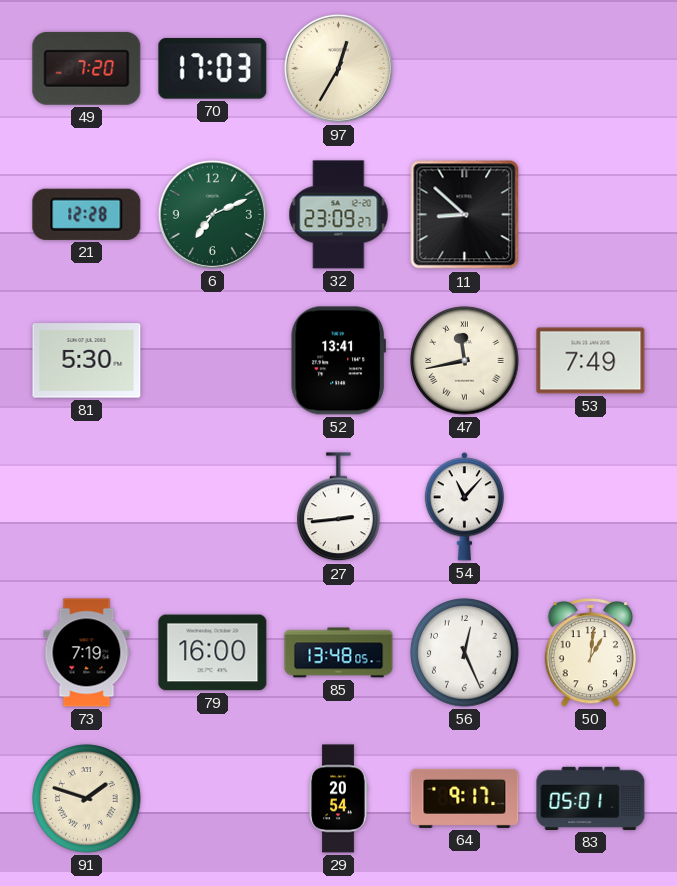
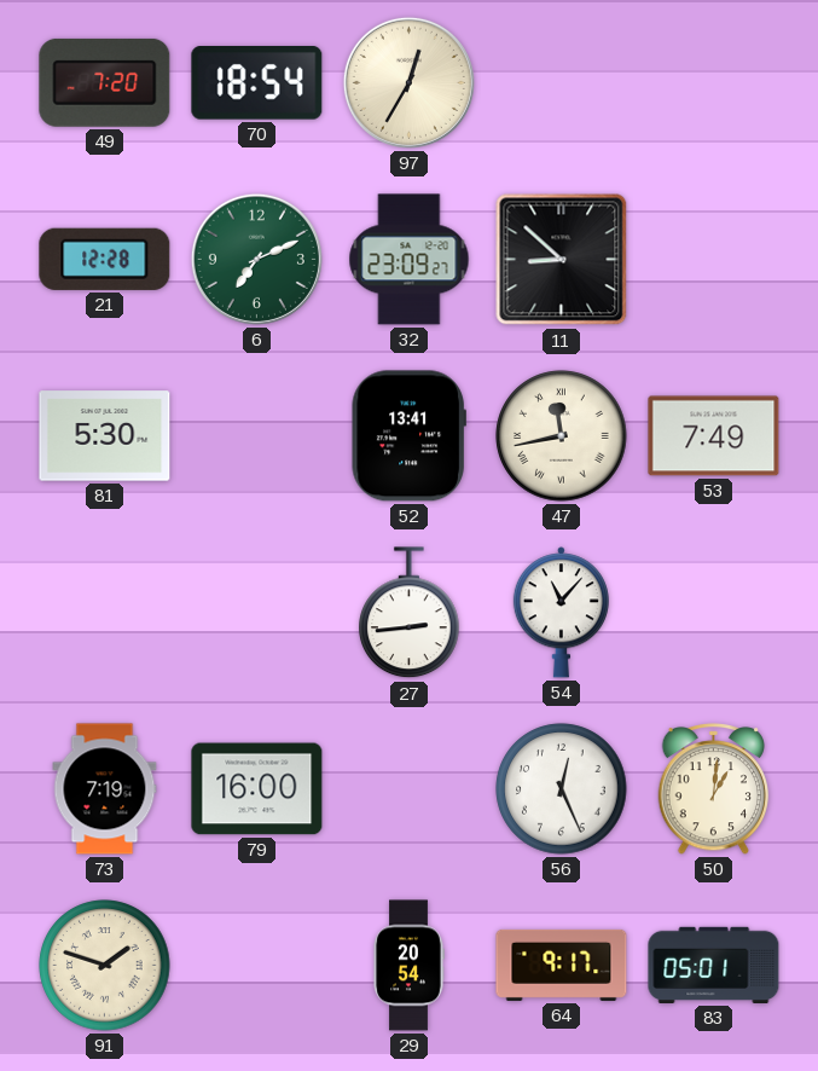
70: 17:03 -> 18:54
85: 13:48 -> none
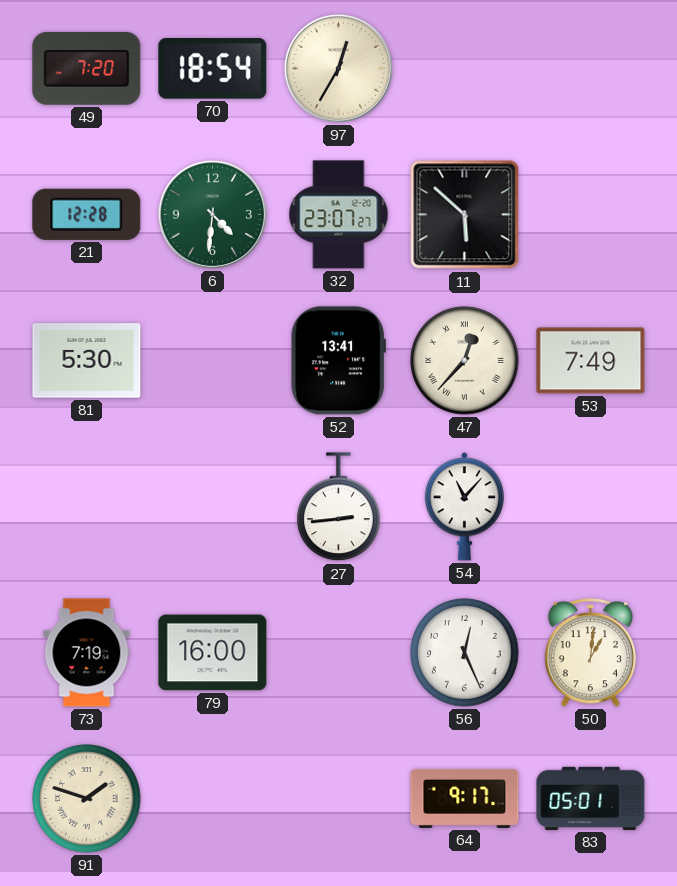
6: 7:11 -> 4:31
32: 23:09 -> 23:07
11: 8:52 -> 5:52
47: 11:43 -> 12:37
29: 20:54 -> none
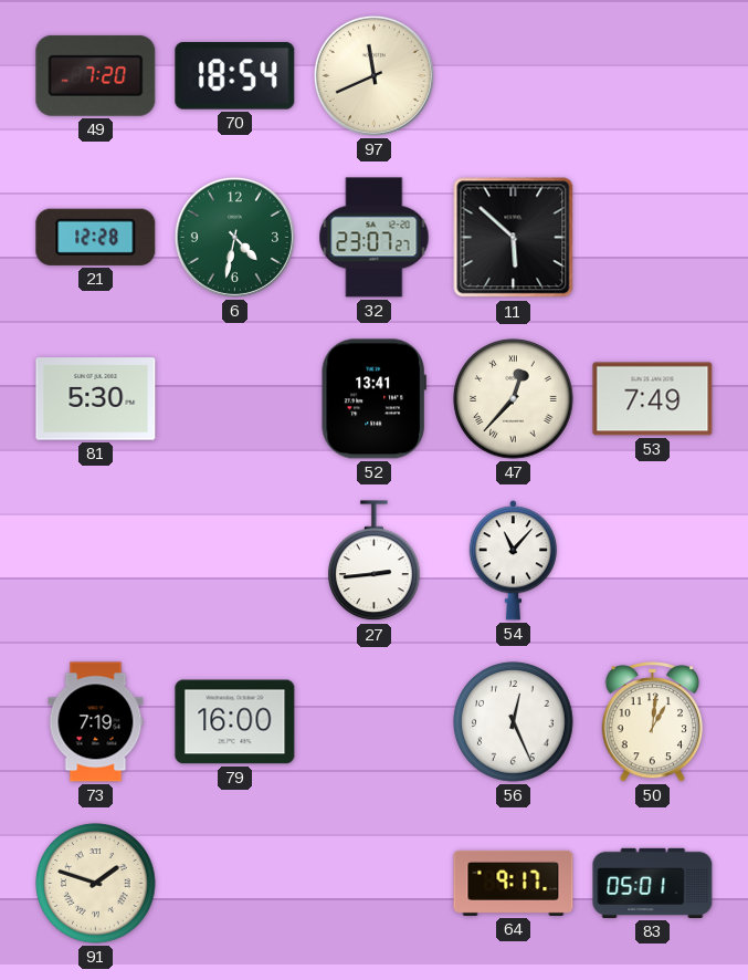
97: 12:35 -> 11:41
6: 4:31 -> 4:32
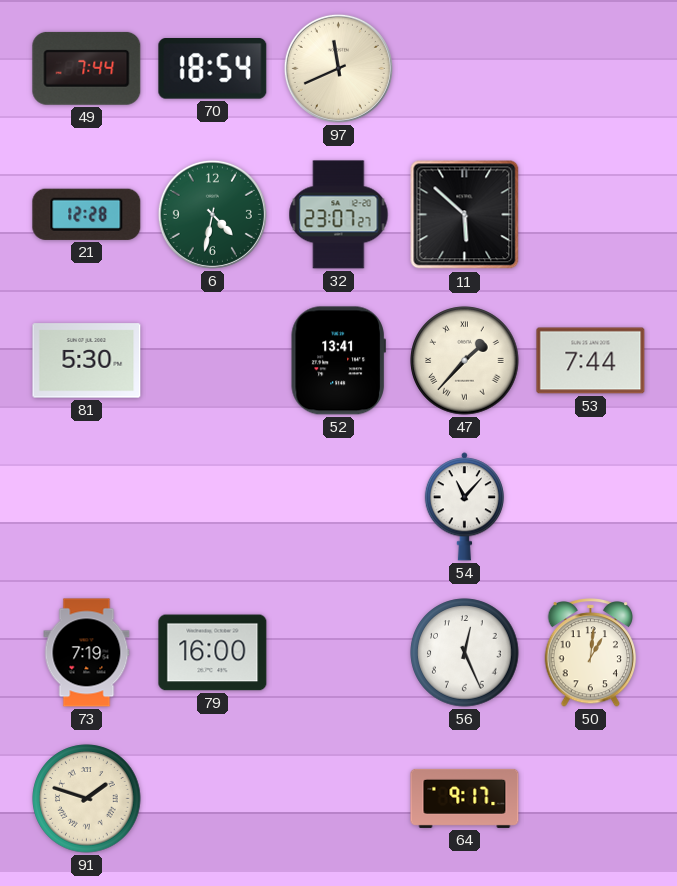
49: 7:20 -> 7:44
47: 12:37 -> 1:37
53: 7:49 -> 7:44
27: 2:44 -> none
83: 05:01 -> none
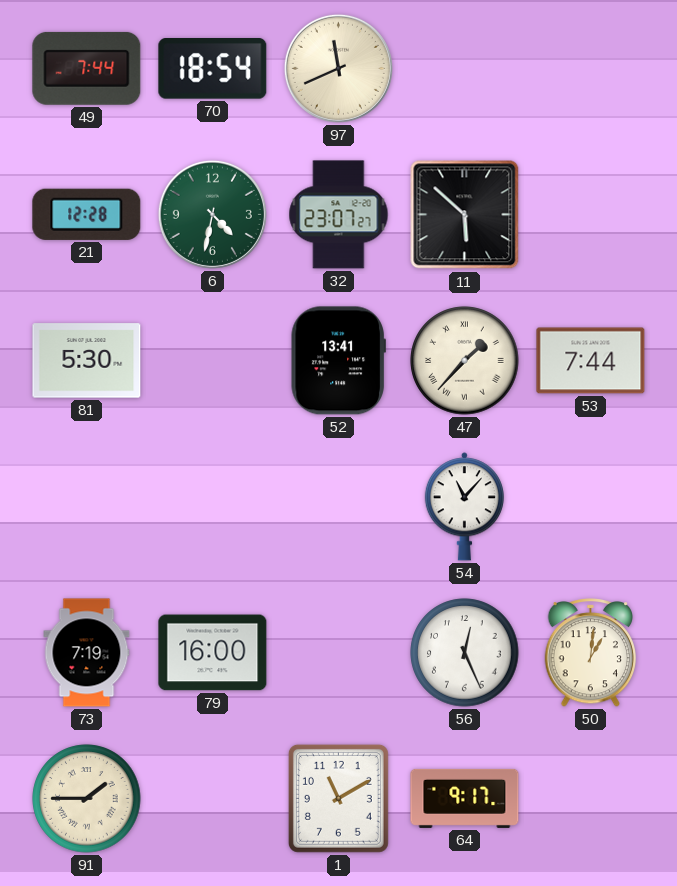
91: 1:48 -> 1:45
1: none -> 11:10
